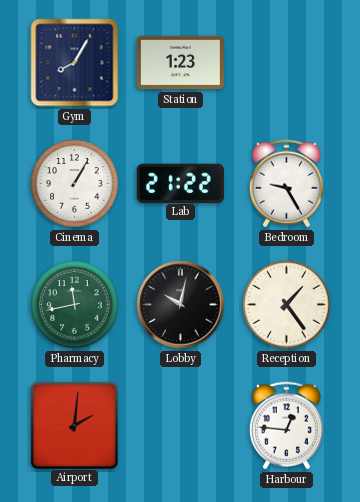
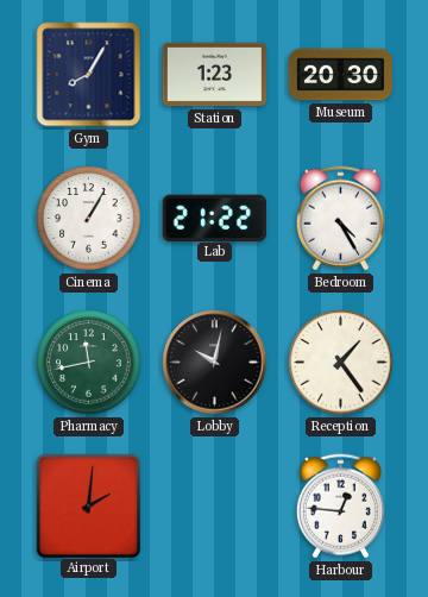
Museum: none -> 20:30
Bedroom: 9:25 -> 4:25
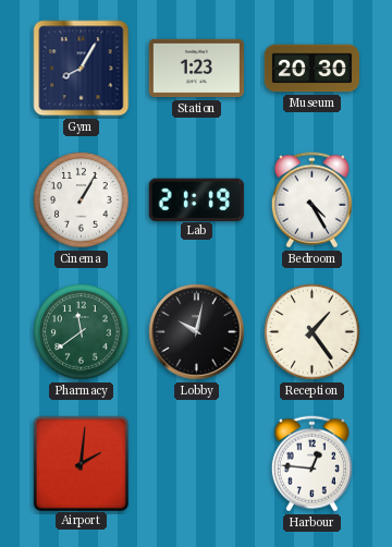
Lab: 21:22 -> 21:19
Pharmacy: 11:43 -> 11:39
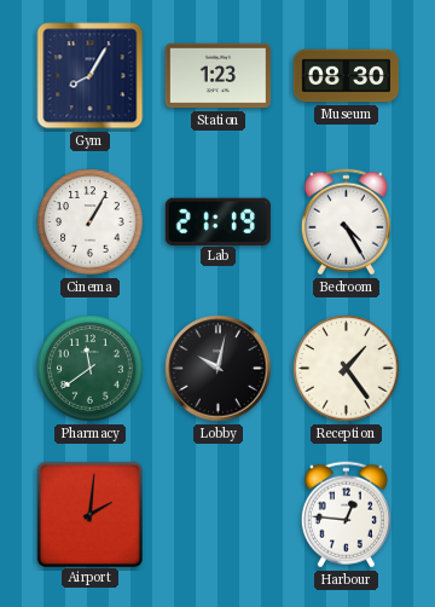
Museum: 20:30 -> 08:30
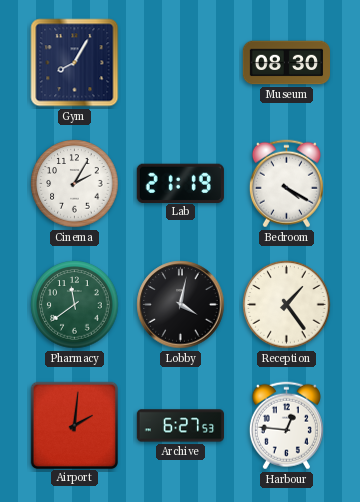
Station: 1:23 -> none
Cinema: 1:05 -> 2:05
Bedroom: 4:25 -> 4:20
Lobby: 10:02 -> 4:02
Archive: none -> 6:27
